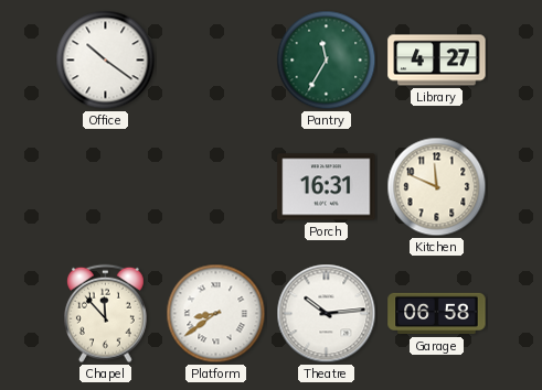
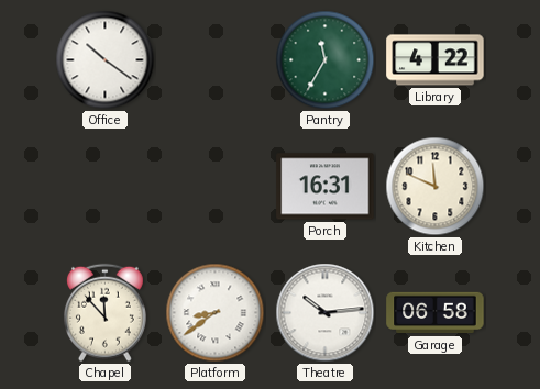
Library: 4:27 -> 4:22
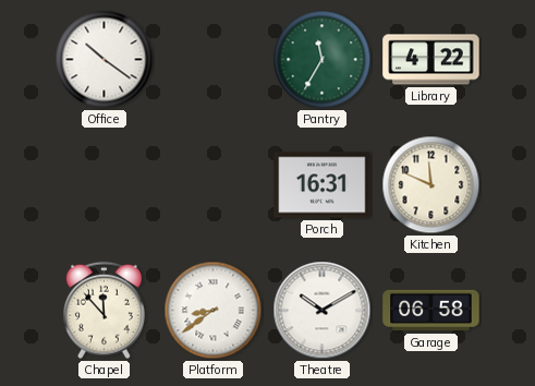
Theatre: 10:14 -> 10:10
